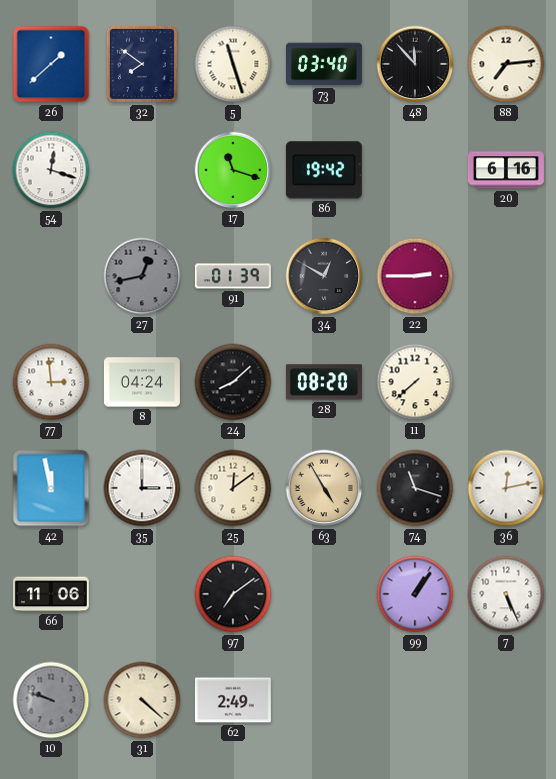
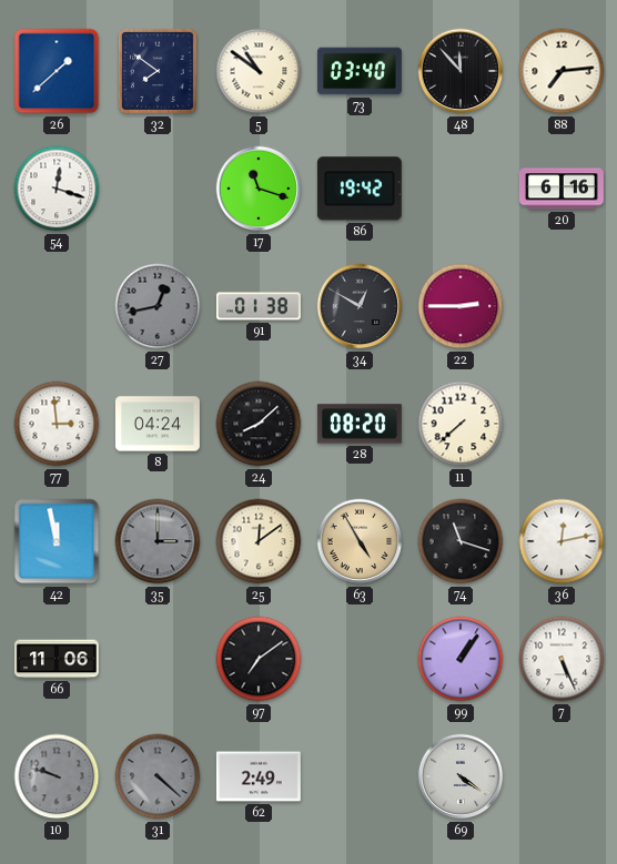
5: 11:27 -> 10:51
91: 01:39 -> 01:38
35 dial: white -> grey
31 dial: cream -> grey
69: none -> 4:21
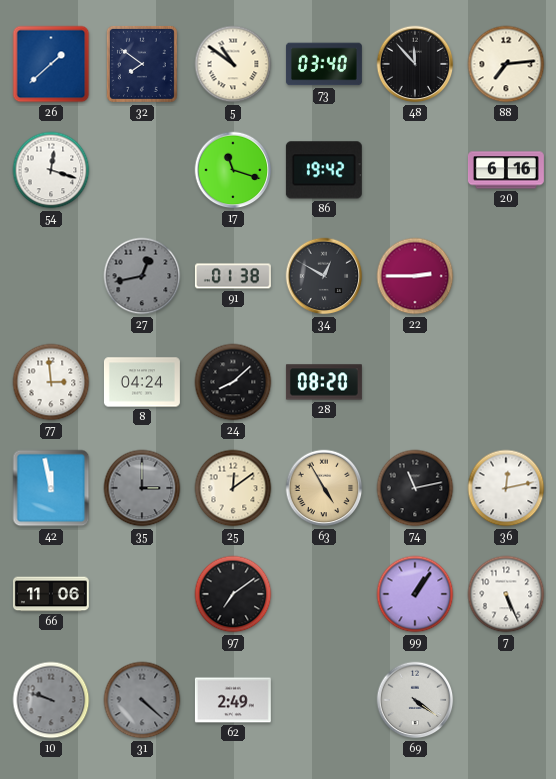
11: 7:38 -> none
74: 11:18 -> 11:13
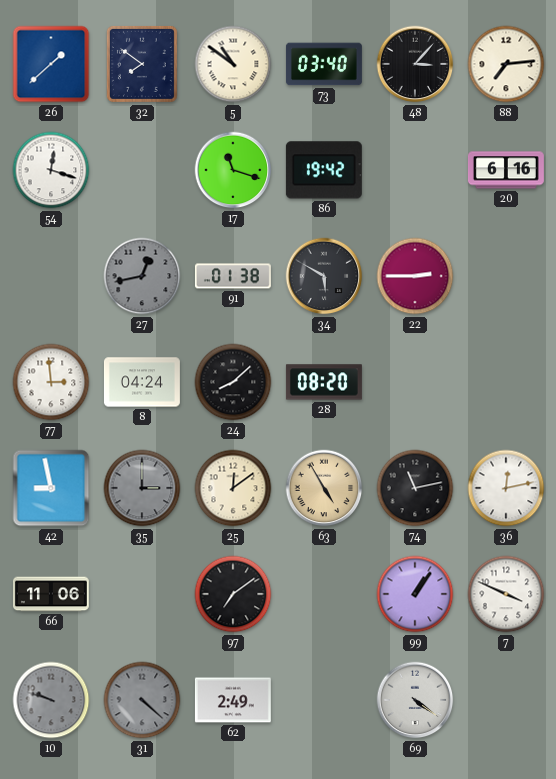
48: 11:53 -> 3:07
34: 12:50 -> 5:50
42: 11:58 -> 8:58
7: 5:26 -> 3:49
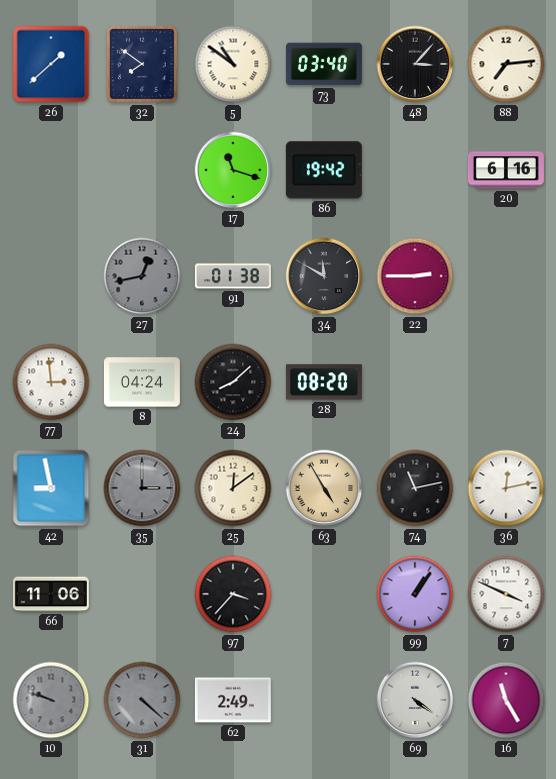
54: 12:18 -> none
34: 5:50 -> 11:50
97: 7:09 -> 3:37
16: none -> 11:25
